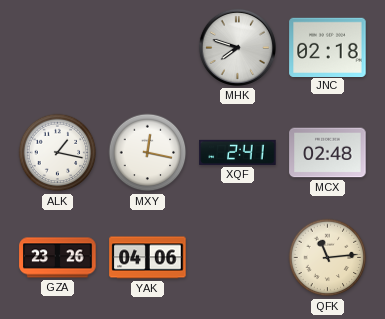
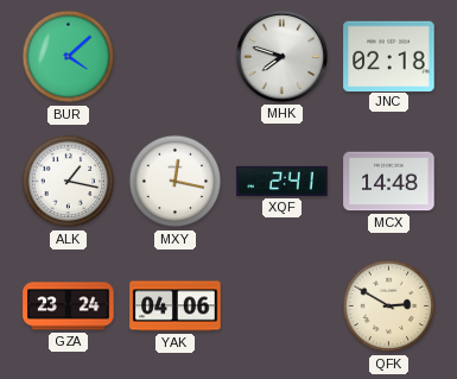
BUR: none -> 4:08
MCX: 02:48 -> 14:48
GZA: 23:26 -> 23:24
QFK: 11:14 -> 2:50
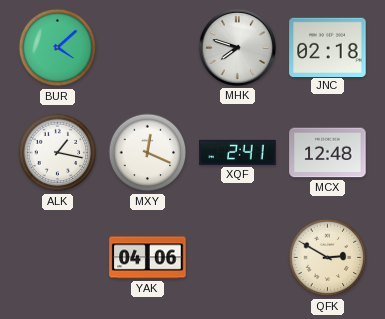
MXY: 12:17 -> 12:19
MCX: 14:48 -> 12:48
GZA: 23:24 -> none
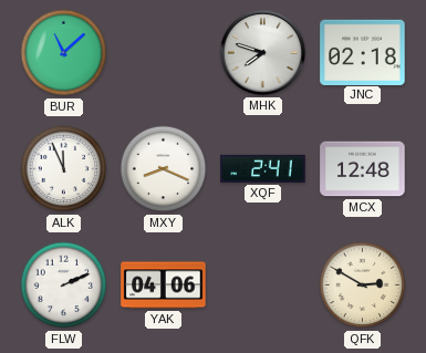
BUR: 4:08 -> 11:08
ALK: 1:17 -> 11:56
MXY: 12:19 -> 8:19
FLW: none -> 2:11
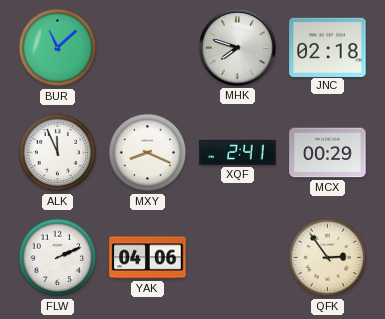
MCX: 12:48 -> 00:29
QFK: 2:50 -> 2:54
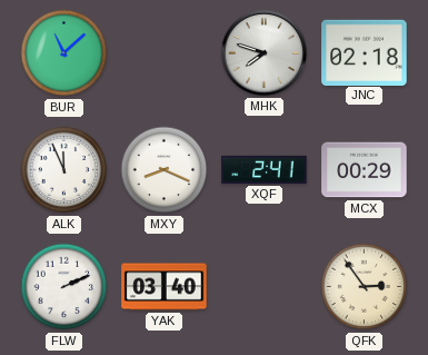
YAK: 04:06 -> 03:40
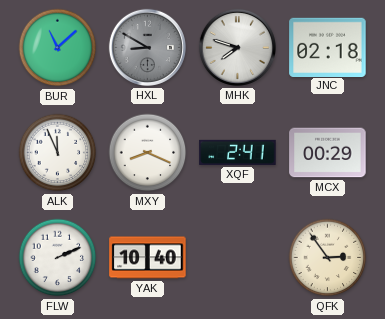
HXL: none -> 8:50
YAK: 03:40 -> 10:40
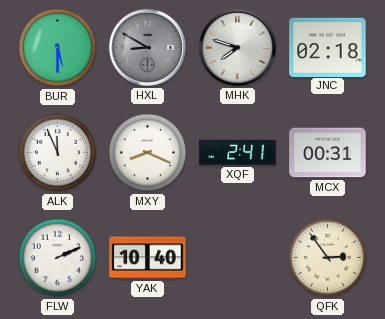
BUR: 11:08 -> 5:30
MCX: 00:29 -> 00:31
